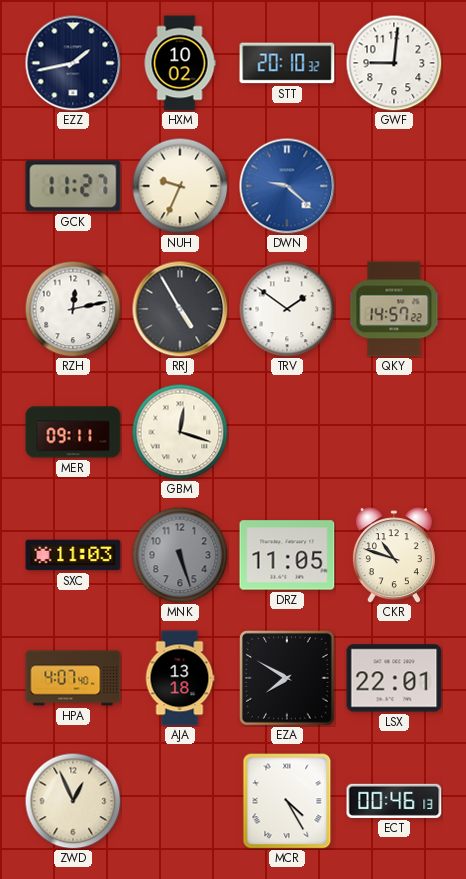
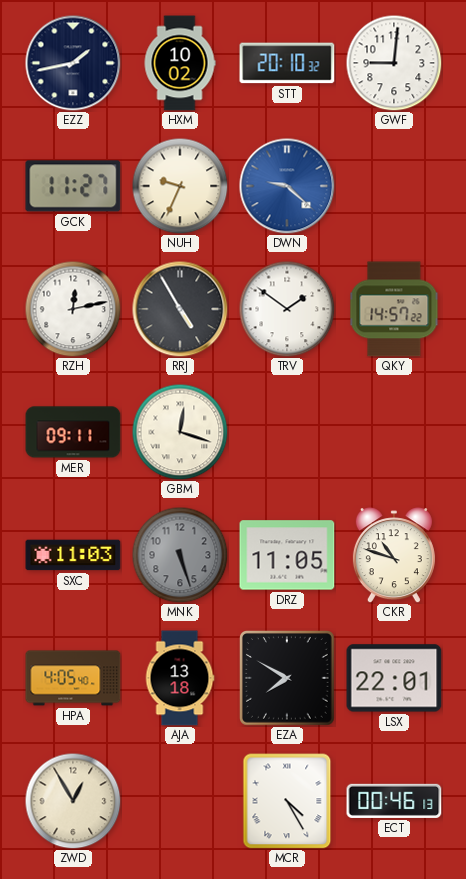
HPA: 4:07 -> 4:05
ZWD: 12:56 -> 12:55
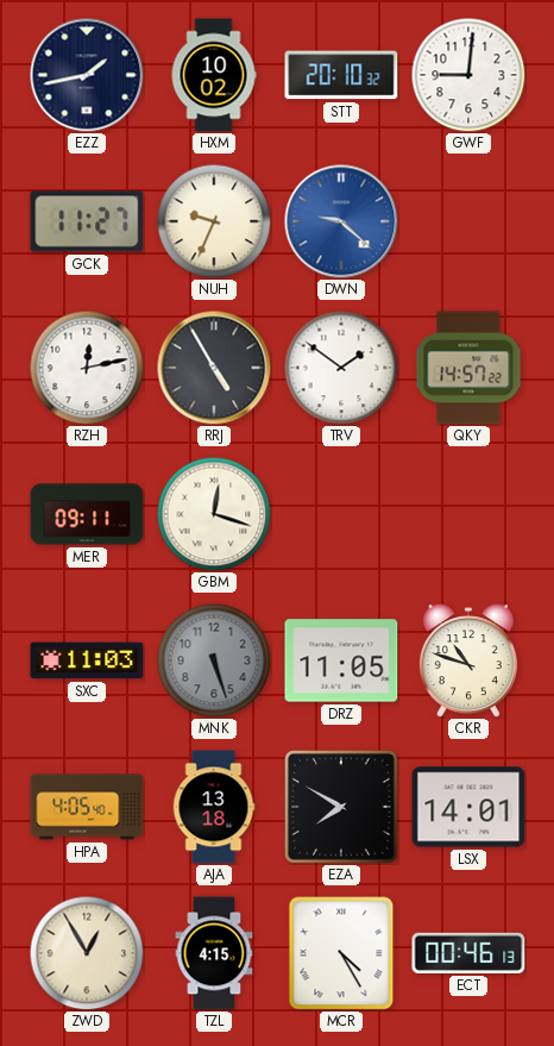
LSX: 22:01 -> 14:01
TZL: none -> 4:15
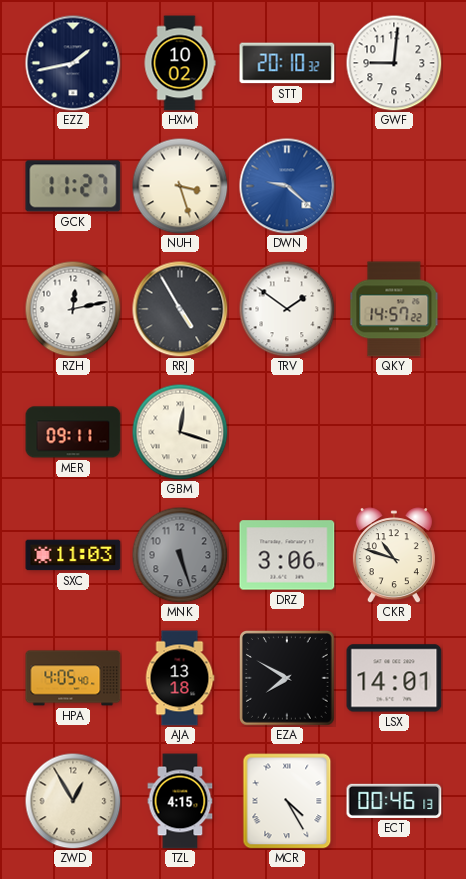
NUH: 9:34 -> 3:27
DRZ: 11:05 -> 3:06
